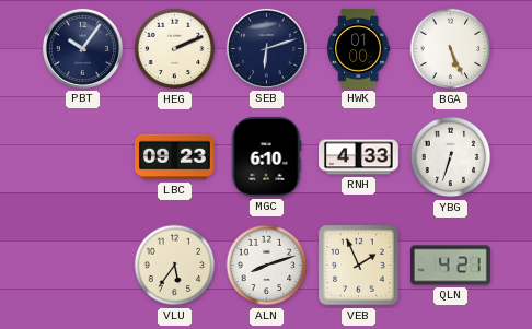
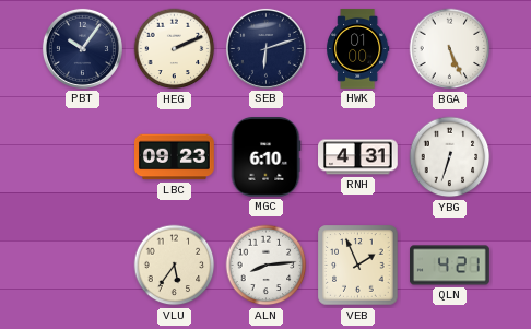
RNH: 4:33 -> 4:31
ALN: 8:12 -> 8:14
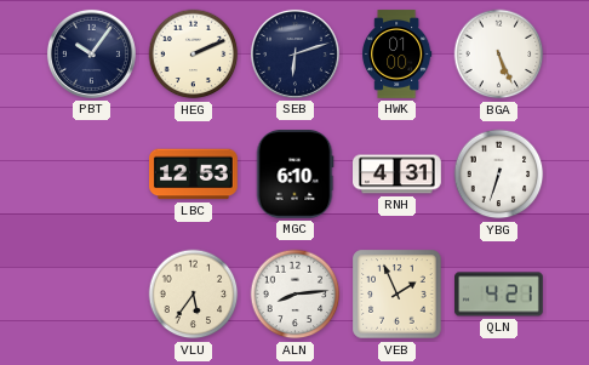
LBC: 09:23 -> 12:53
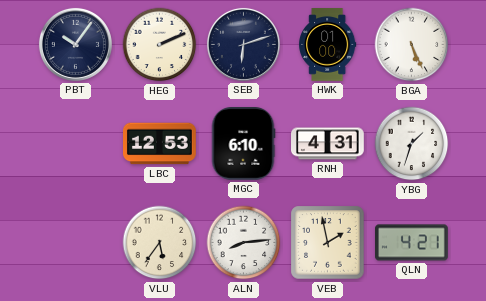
YBG: 6:33 -> 1:33
VEB: 1:56 -> 1:58
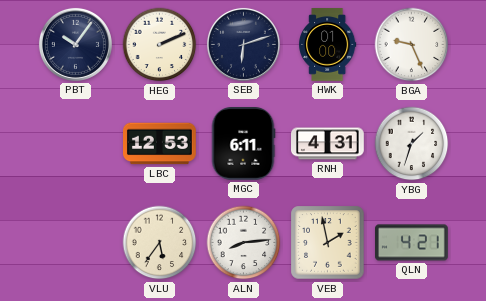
BGA: 5:26 -> 9:26
MGC: 6:10 -> 6:11
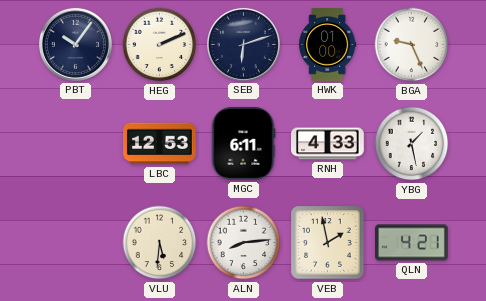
RNH: 4:31 -> 4:33
YBG: 1:33 -> 1:28
VLU: 5:36 -> 5:31
